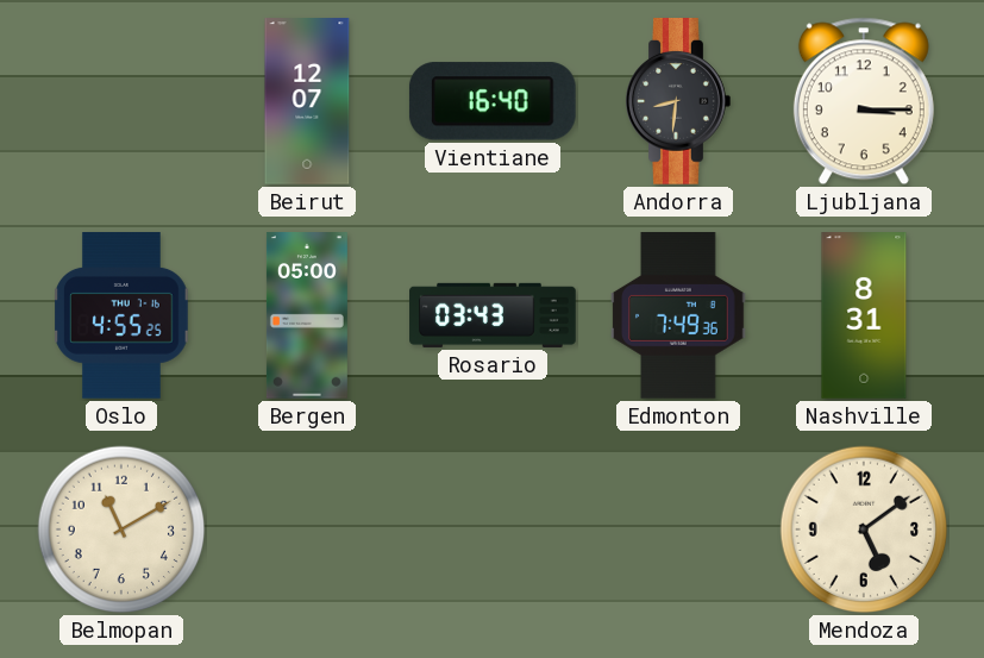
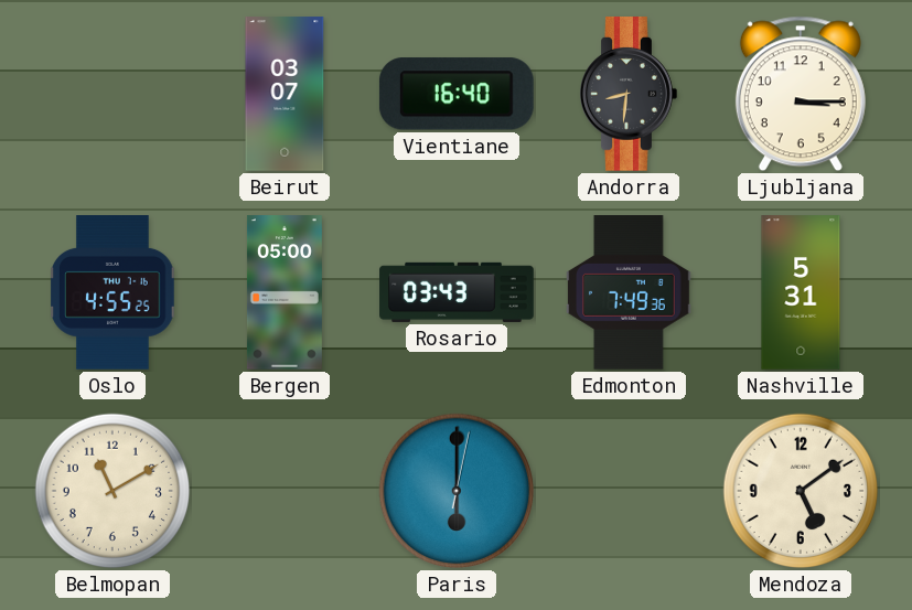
Beirut: 12:07 -> 03:07
Nashville: 8:31 -> 5:31
Paris: none -> 6:00
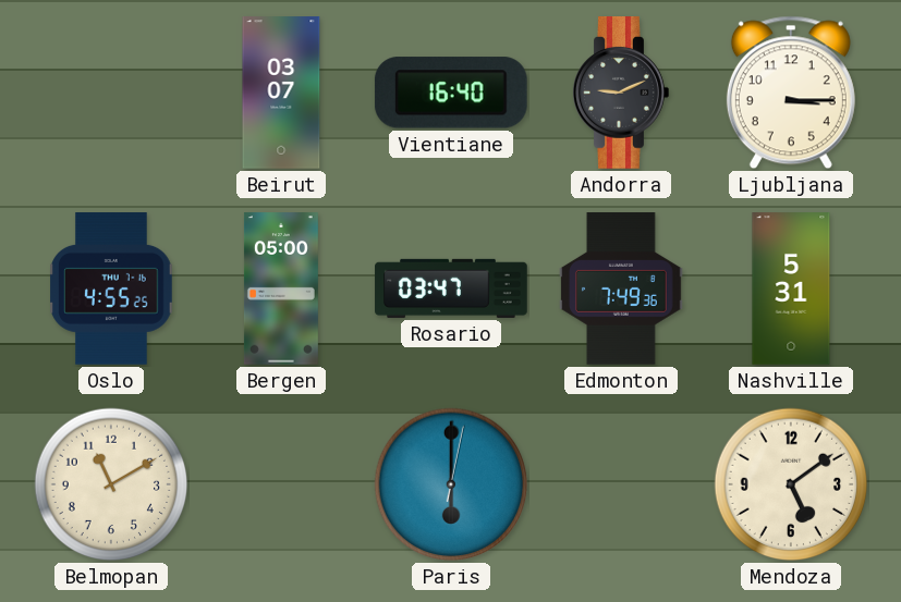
Andorra: 8:31 -> 9:11
Rosario: 03:43 -> 03:47
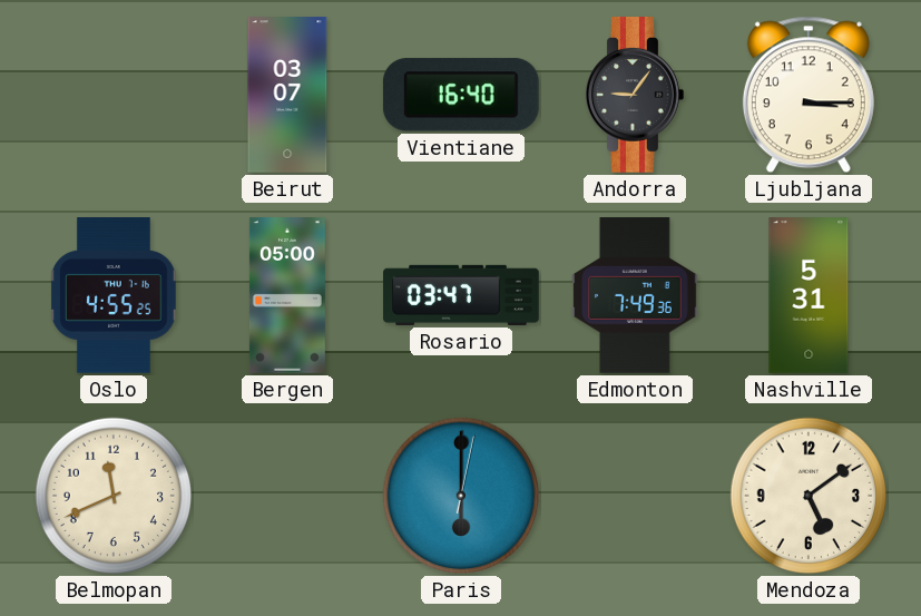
Andorra: 9:11 -> 9:06
Belmopan: 11:10 -> 11:41
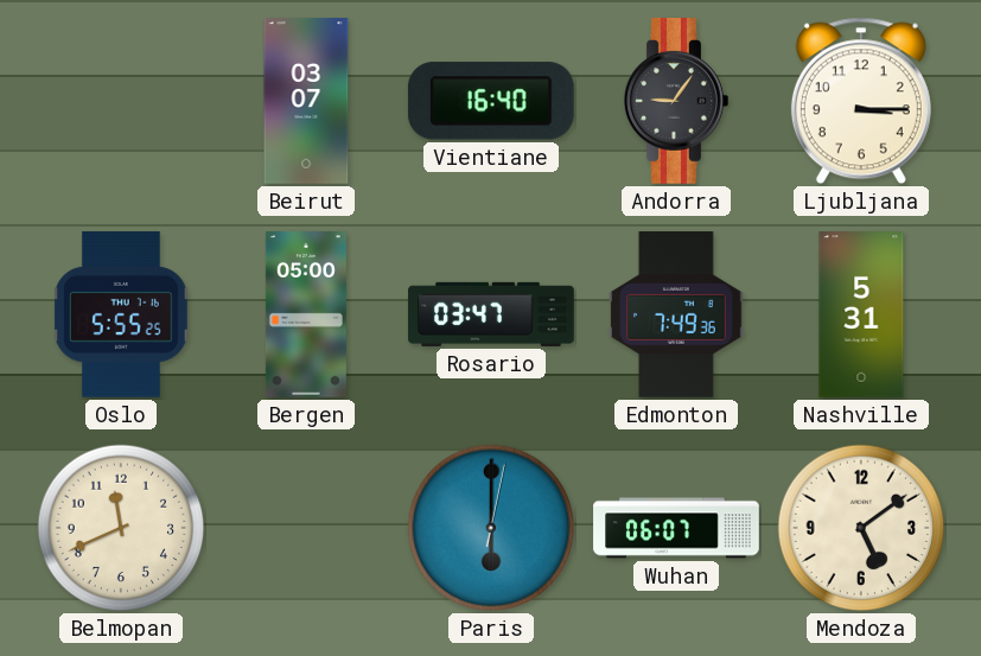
Oslo: 4:55 -> 5:55
Wuhan: none -> 06:07
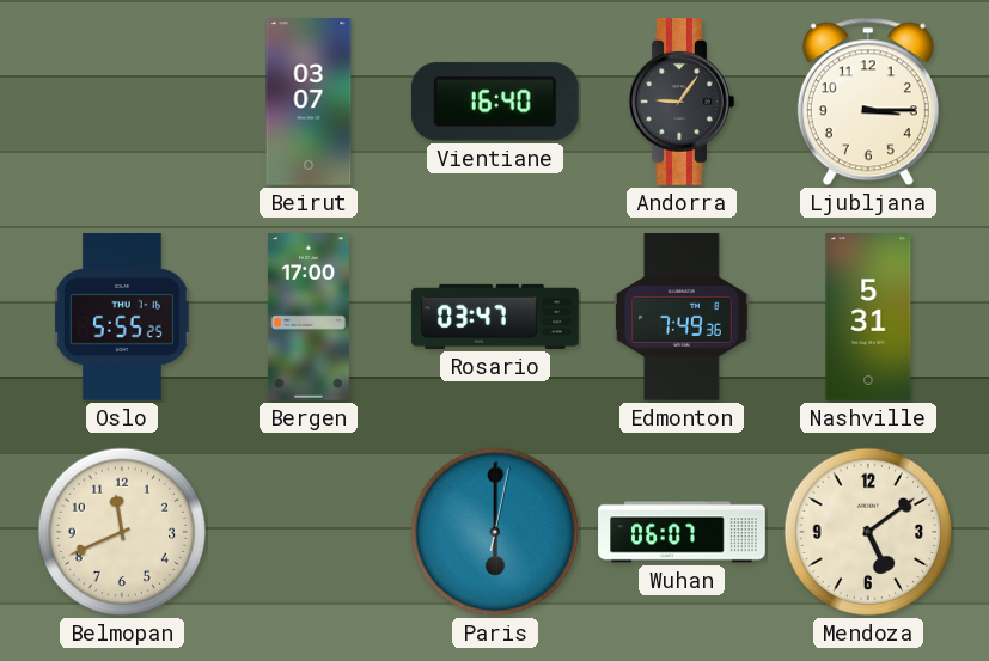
Bergen: 05:00 -> 17:00
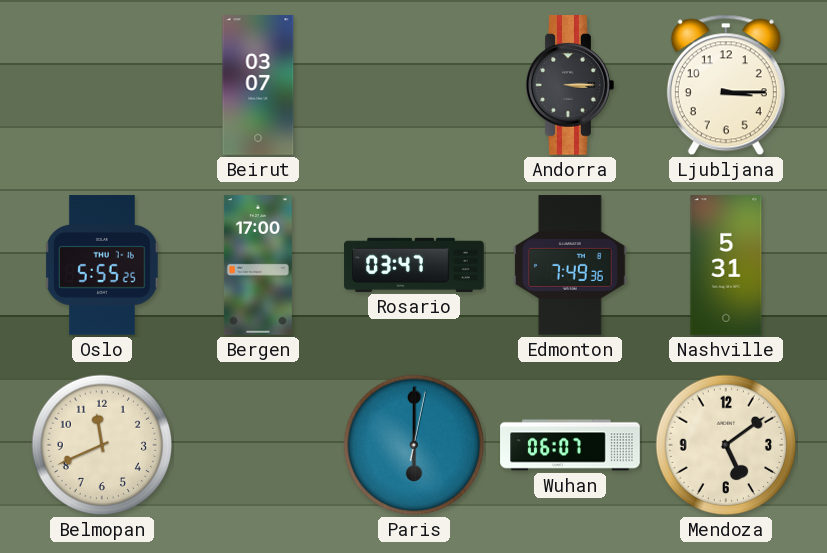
Vientiane: 16:40 -> none
Andorra: 9:06 -> 3:15
